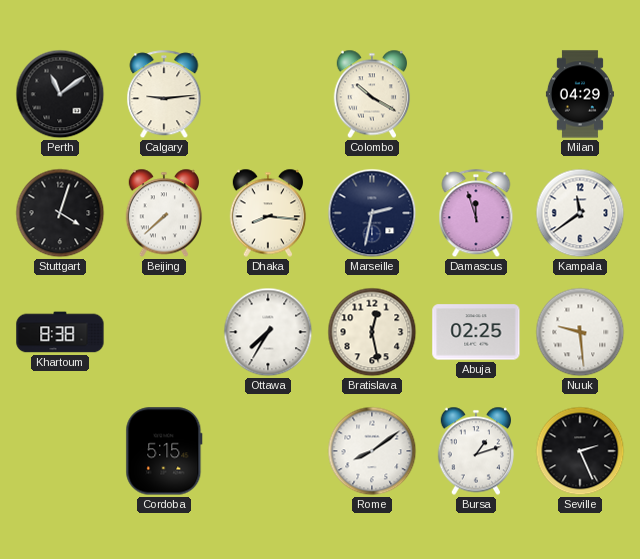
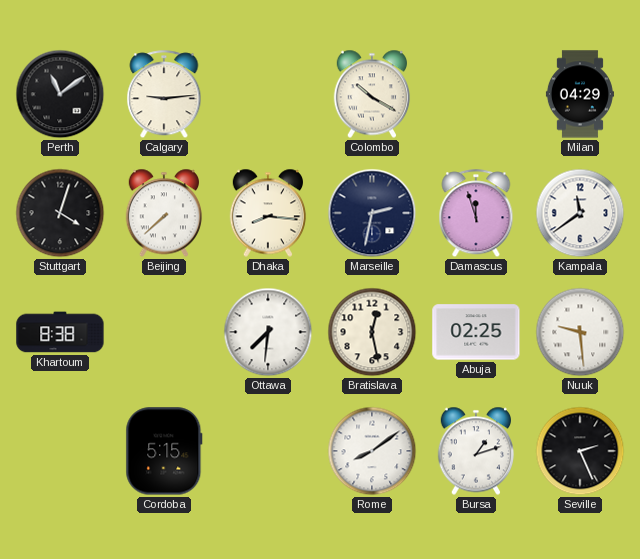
Ottawa: 7:35 -> 7:31
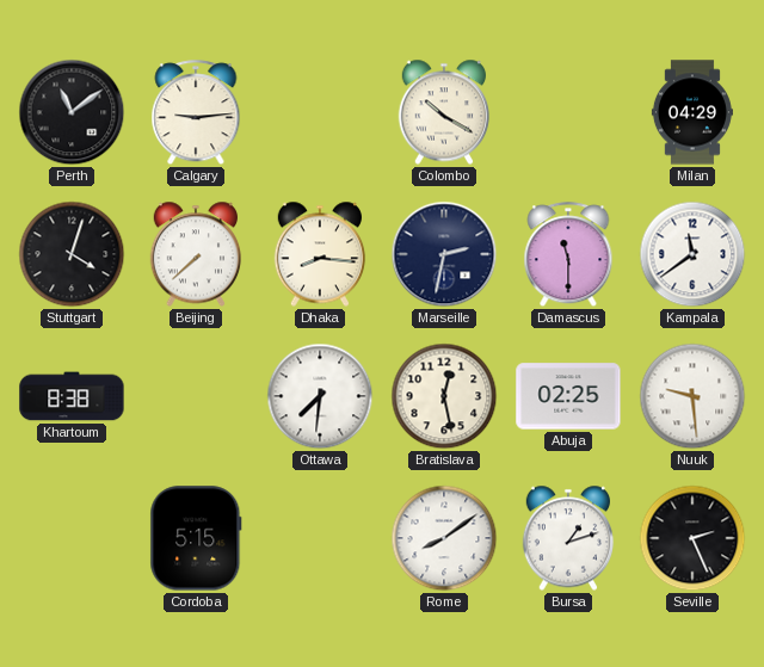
Damascus: 11:57 -> 11:30
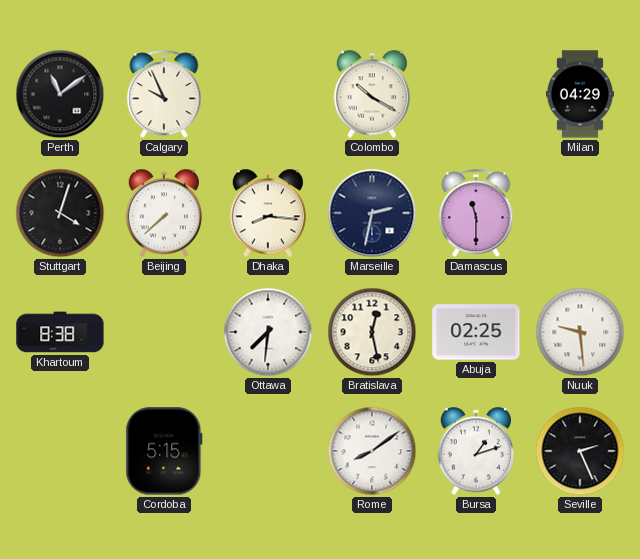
Calgary: 9:14 -> 9:56
Kampala: 11:39 -> none
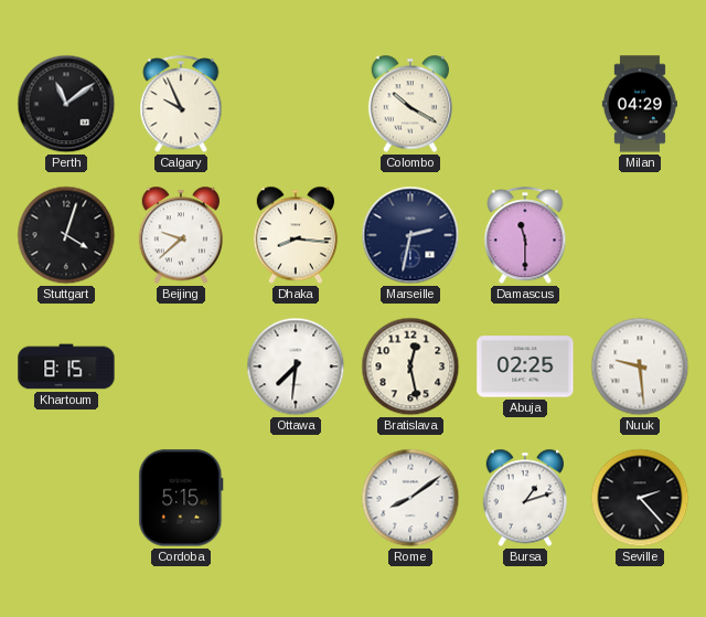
Beijing: 7:38 -> 9:38
Khartoum: 8:38 -> 8:15
Seville: 2:26 -> 2:23
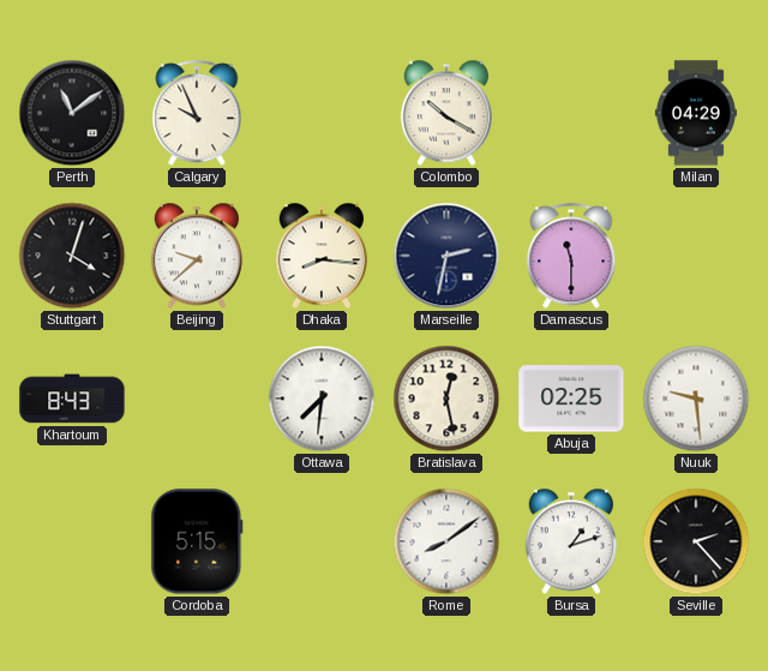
Khartoum: 8:15 -> 8:43
